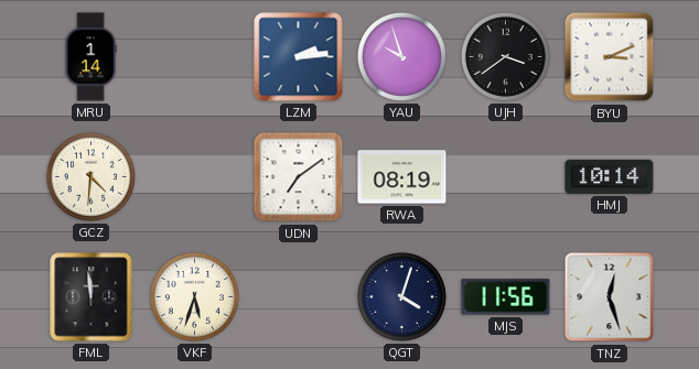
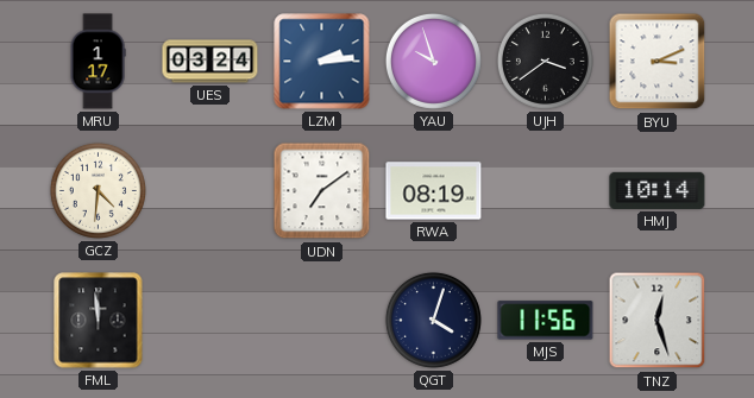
MRU: 1:14 -> 1:17
UES: none -> 03:24
VKF: 5:33 -> none
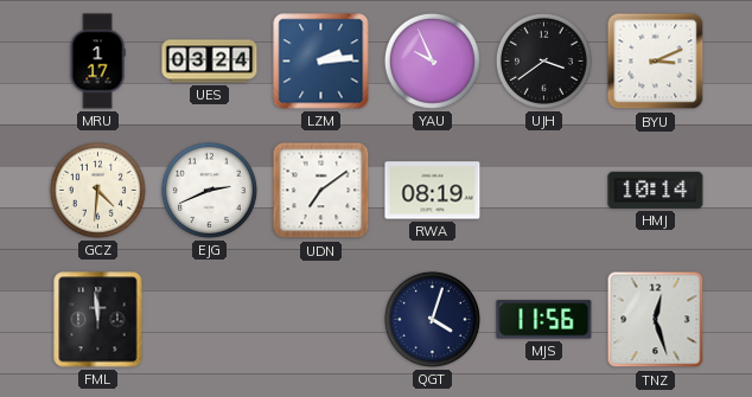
YAU: 9:57 -> 9:56
EJG: none -> 2:41
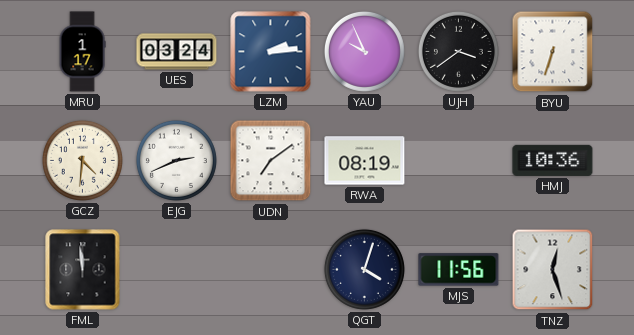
BYU: 3:11 -> 6:33
HMJ: 10:14 -> 10:36
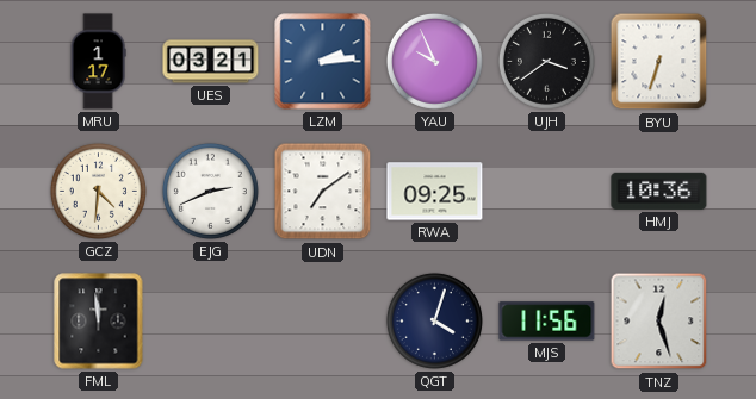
UES: 03:24 -> 03:21
RWA: 08:19 -> 09:25
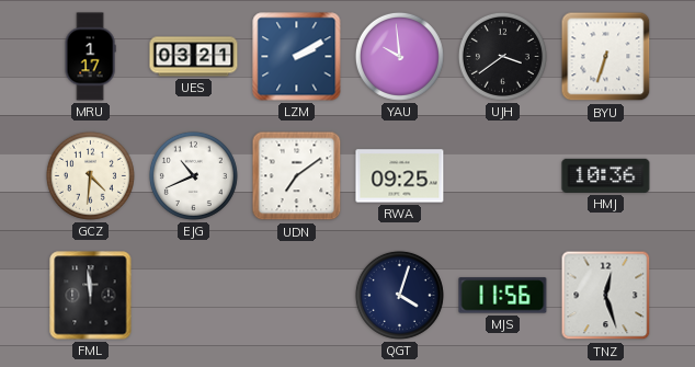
LZM: 2:14 -> 2:10
YAU: 9:56 -> 9:59
EJG: 2:41 -> 10:41
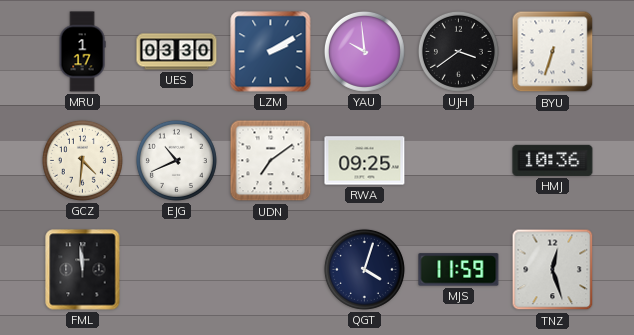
UES: 03:21 -> 03:30
MJS: 11:56 -> 11:59
